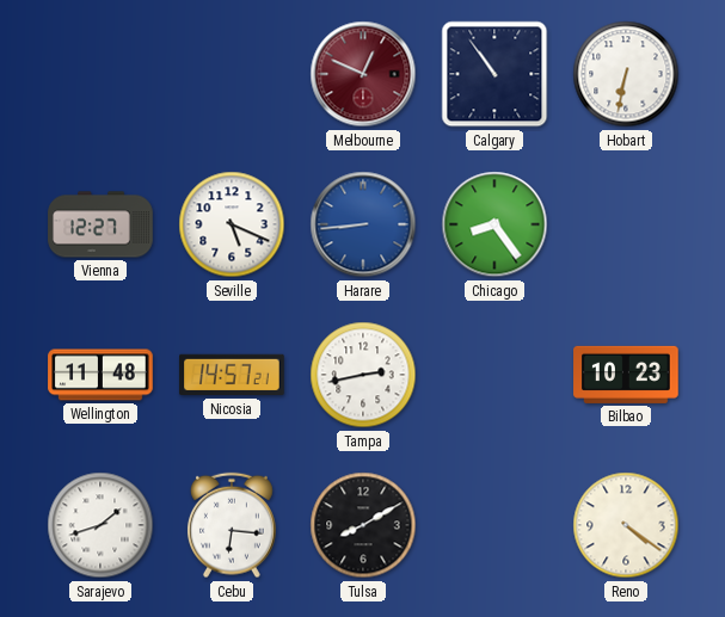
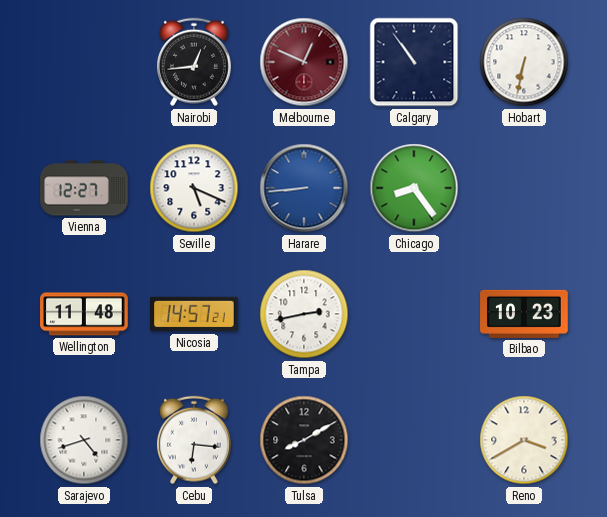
Nairobi: none -> 12:44
Sarajevo: 1:42 -> 4:42
Reno: 4:21 -> 3:40
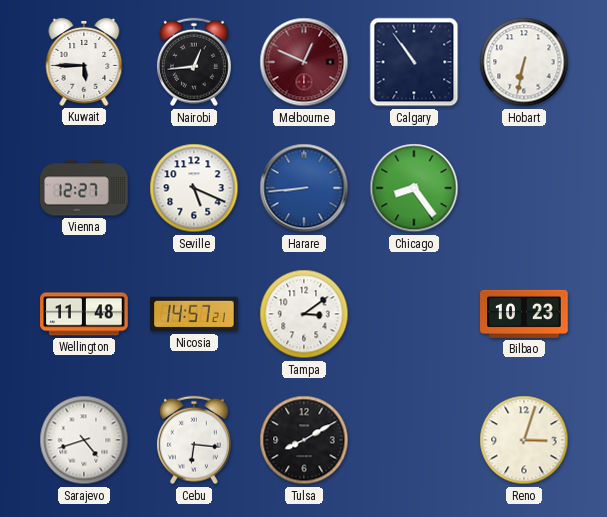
Kuwait: none -> 5:45
Tampa: 2:43 -> 3:09
Reno: 3:40 -> 3:03
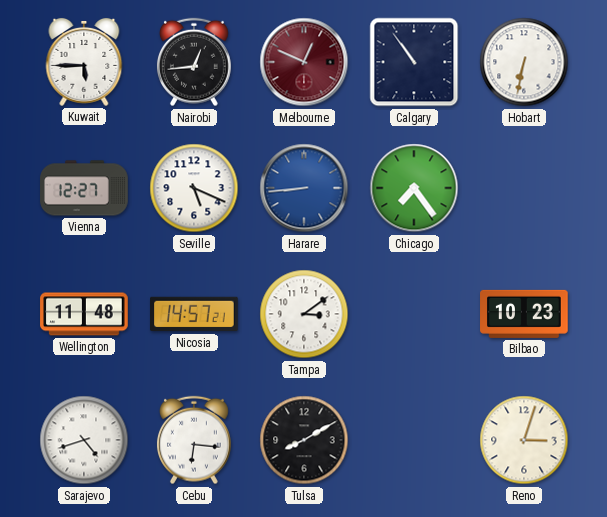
Chicago: 8:24 -> 7:24
